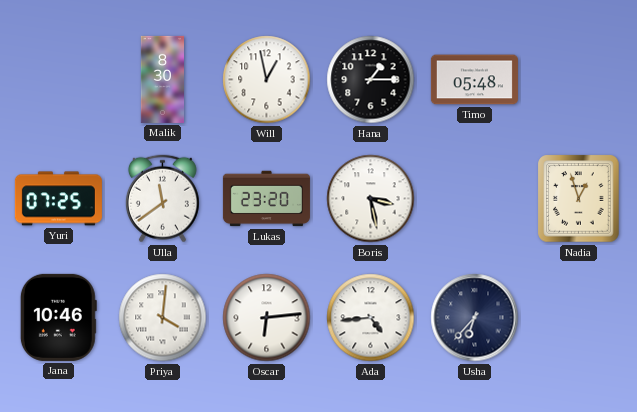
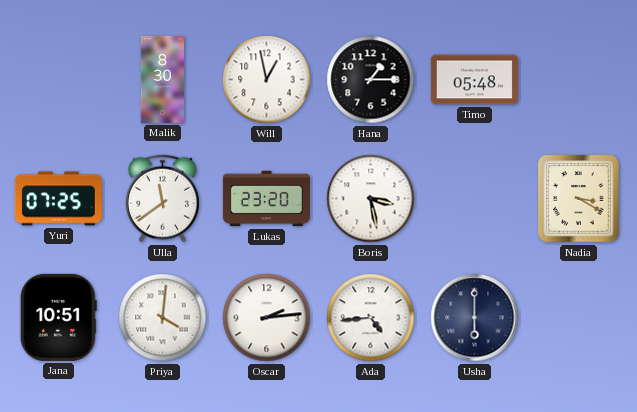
Nadia: 12:57 -> 3:20
Jana: 10:46 -> 10:51
Oscar: 6:14 -> 2:14
Usha: 6:37 -> 6:00
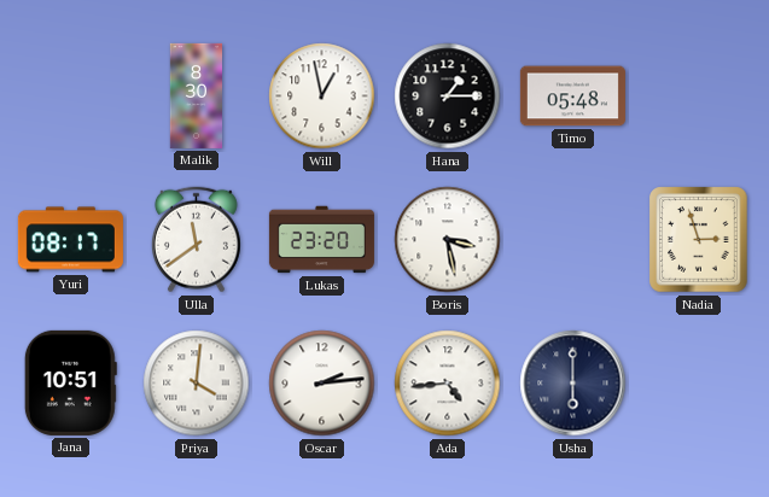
Yuri: 07:25 -> 08:17
Nadia: 3:20 -> 2:57
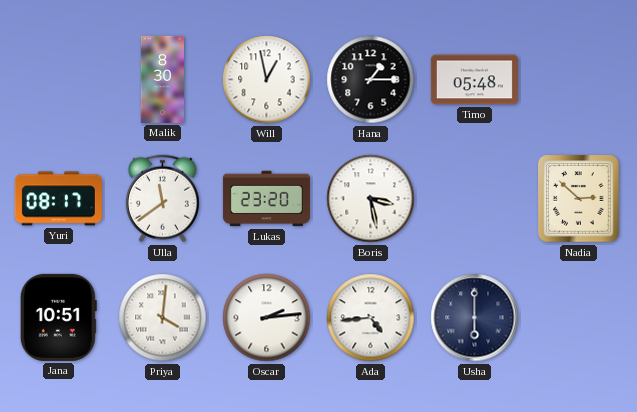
Nadia: 2:57 -> 2:52
